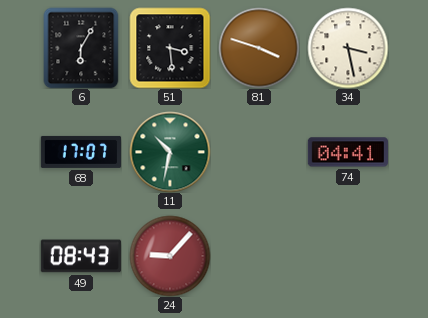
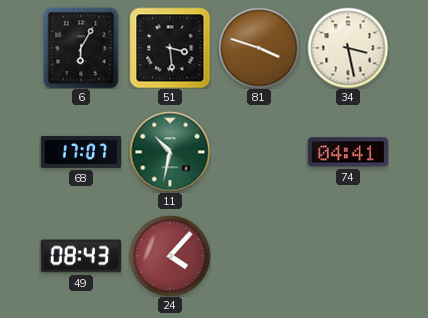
24: 9:07 -> 4:07
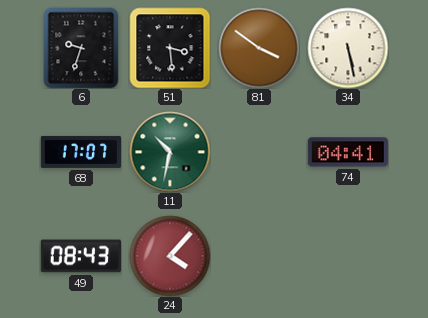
6: 6:05 -> 9:33
81: 3:48 -> 3:51
34: 3:28 -> 5:28
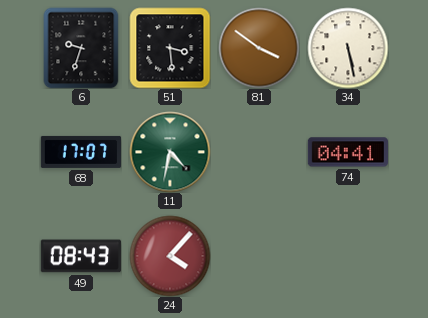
11: 10:32 -> 4:32
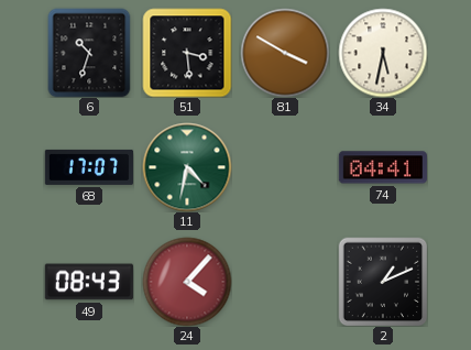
6: 9:33 -> 10:33
81: 3:51 -> 3:50
34: 5:28 -> 5:32
2: none -> 1:11
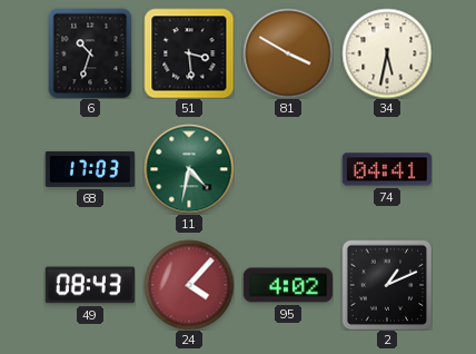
68: 17:07 -> 17:03
95: none -> 4:02
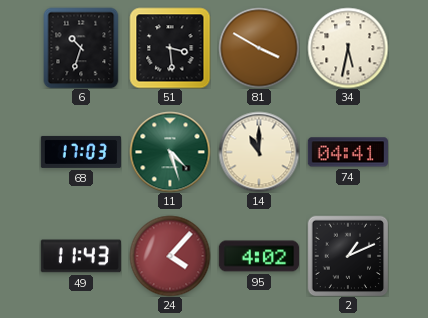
11: 4:32 -> 4:27
14: none -> 11:00
49: 08:43 -> 11:43
